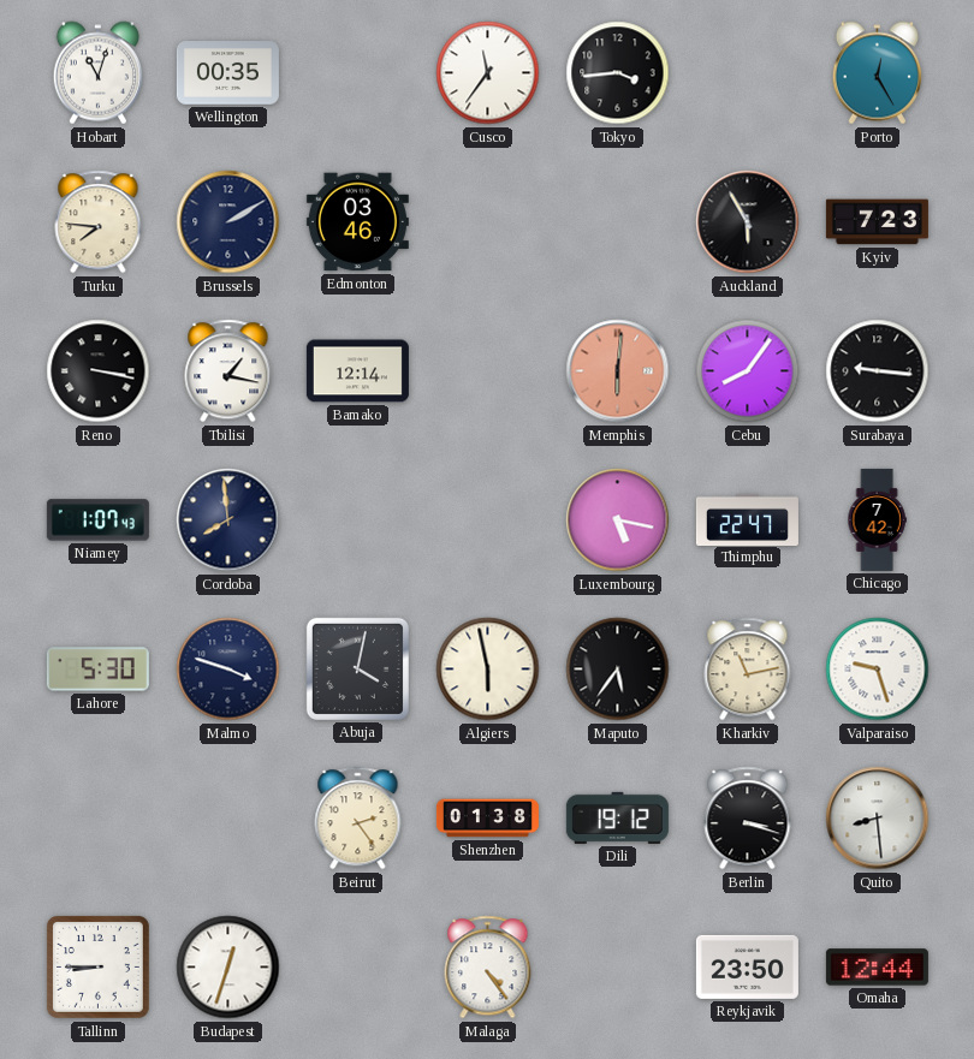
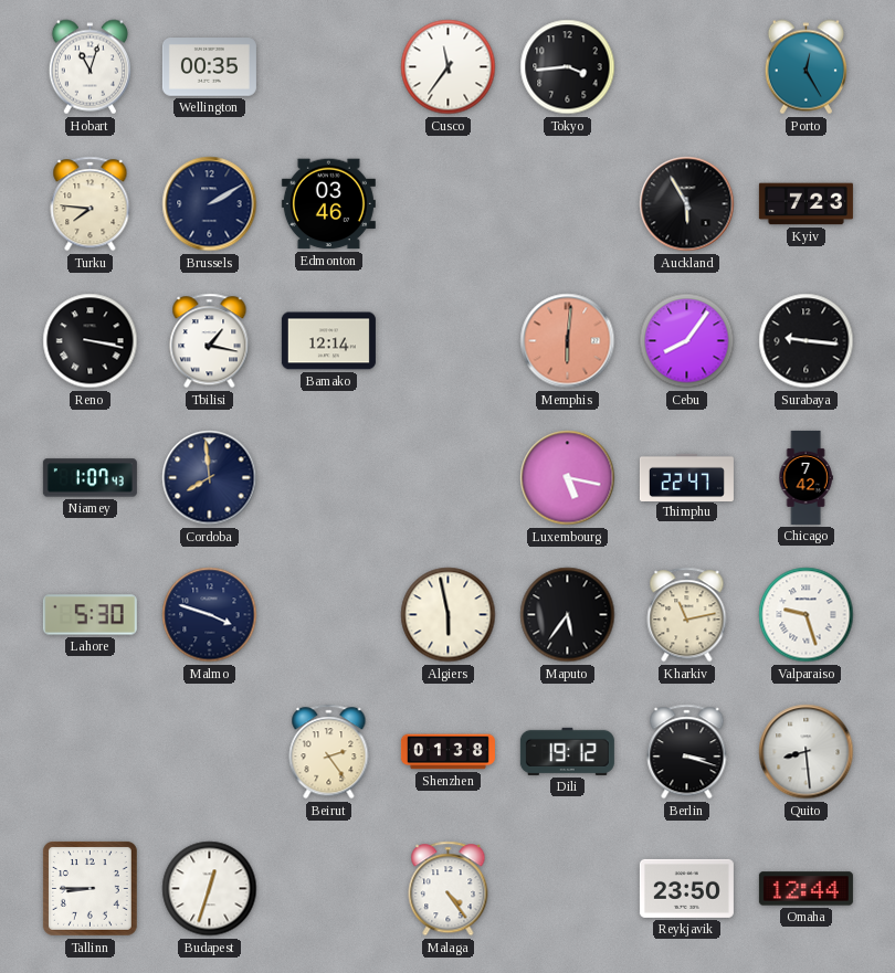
Abuja: 4:02 -> none
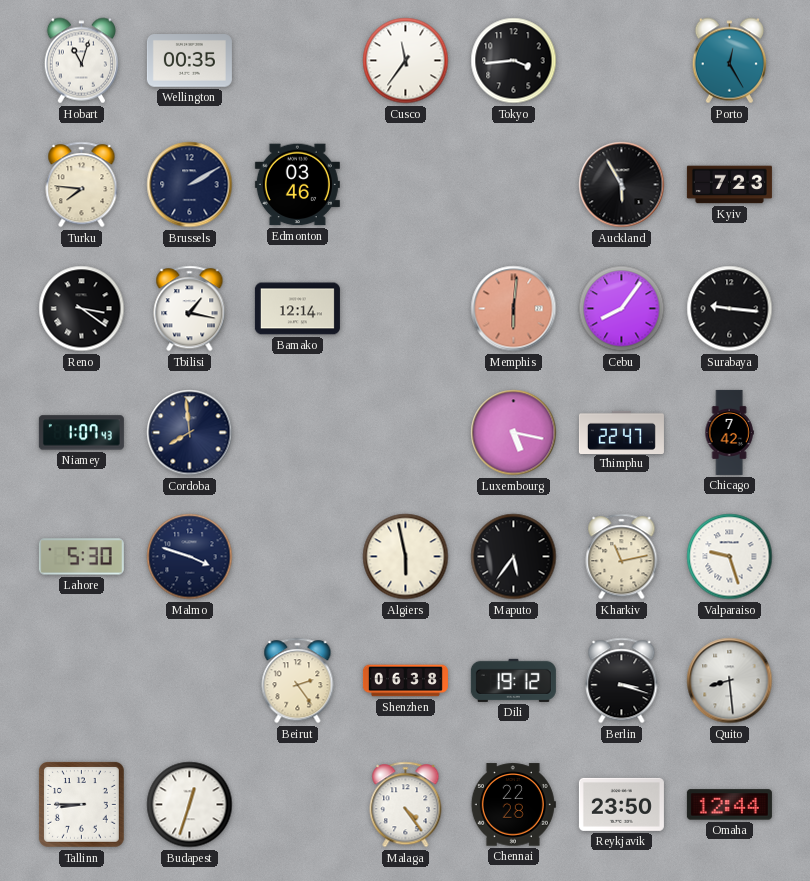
Reno: 3:17 -> 3:21
Shenzhen: 01:38 -> 06:38
Chennai: none -> 22:28
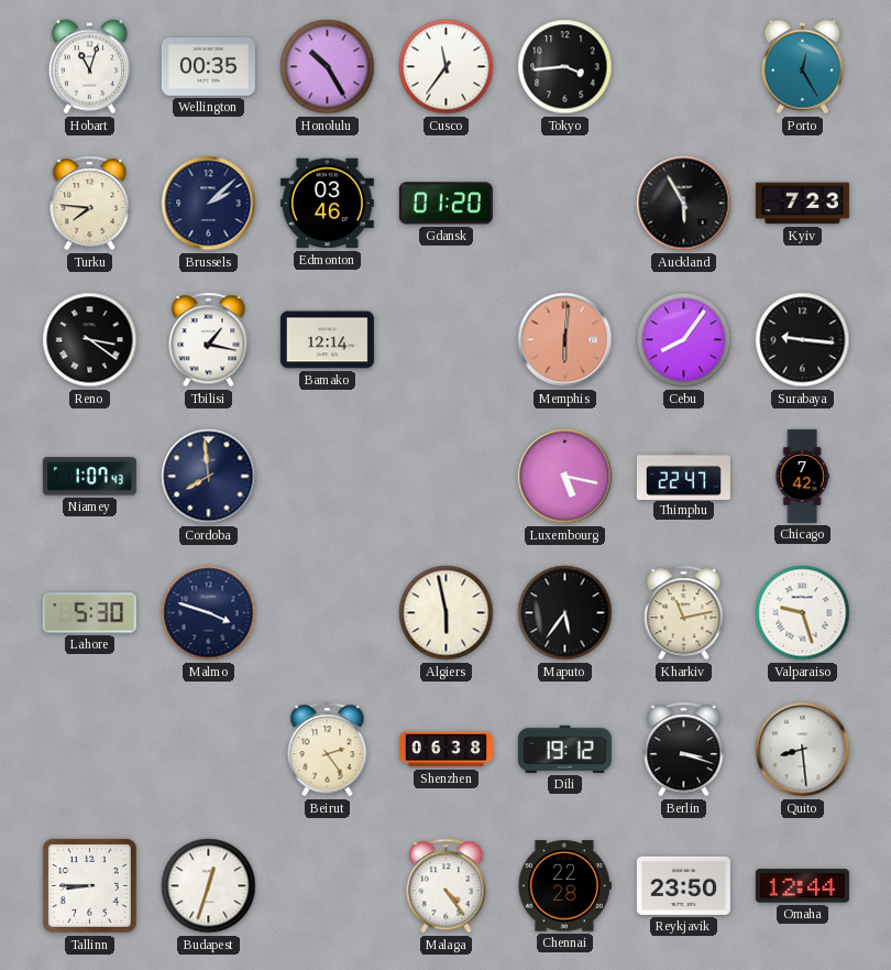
Honolulu: none -> 10:25
Brussels: 2:10 -> 2:08
Gdansk: none -> 01:20
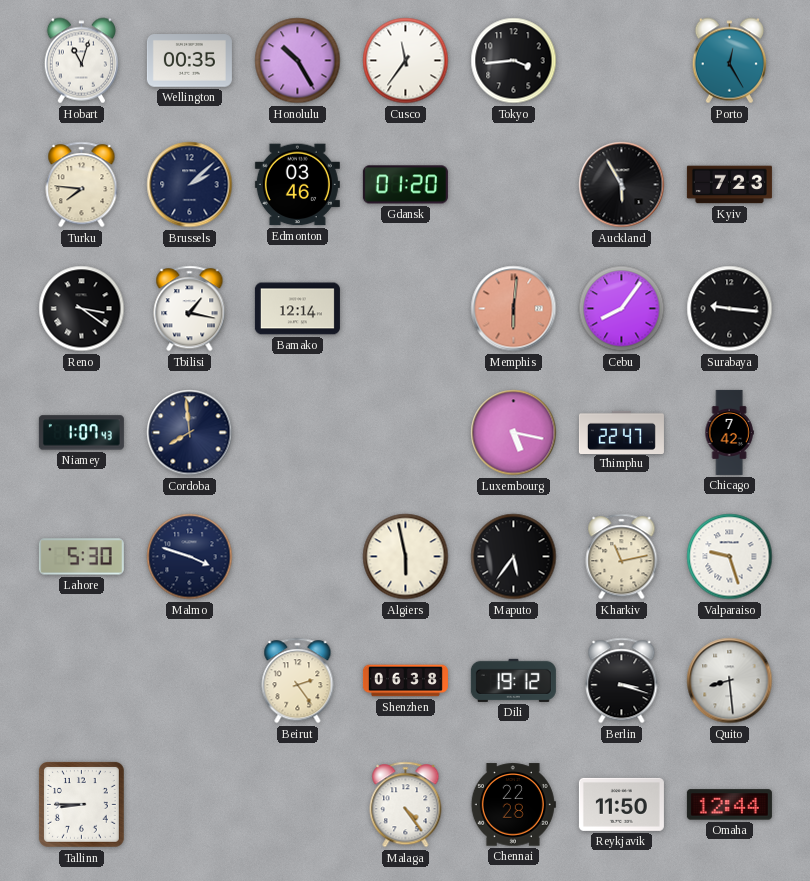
Budapest: 12:33 -> none
Reykjavik: 23:50 -> 11:50
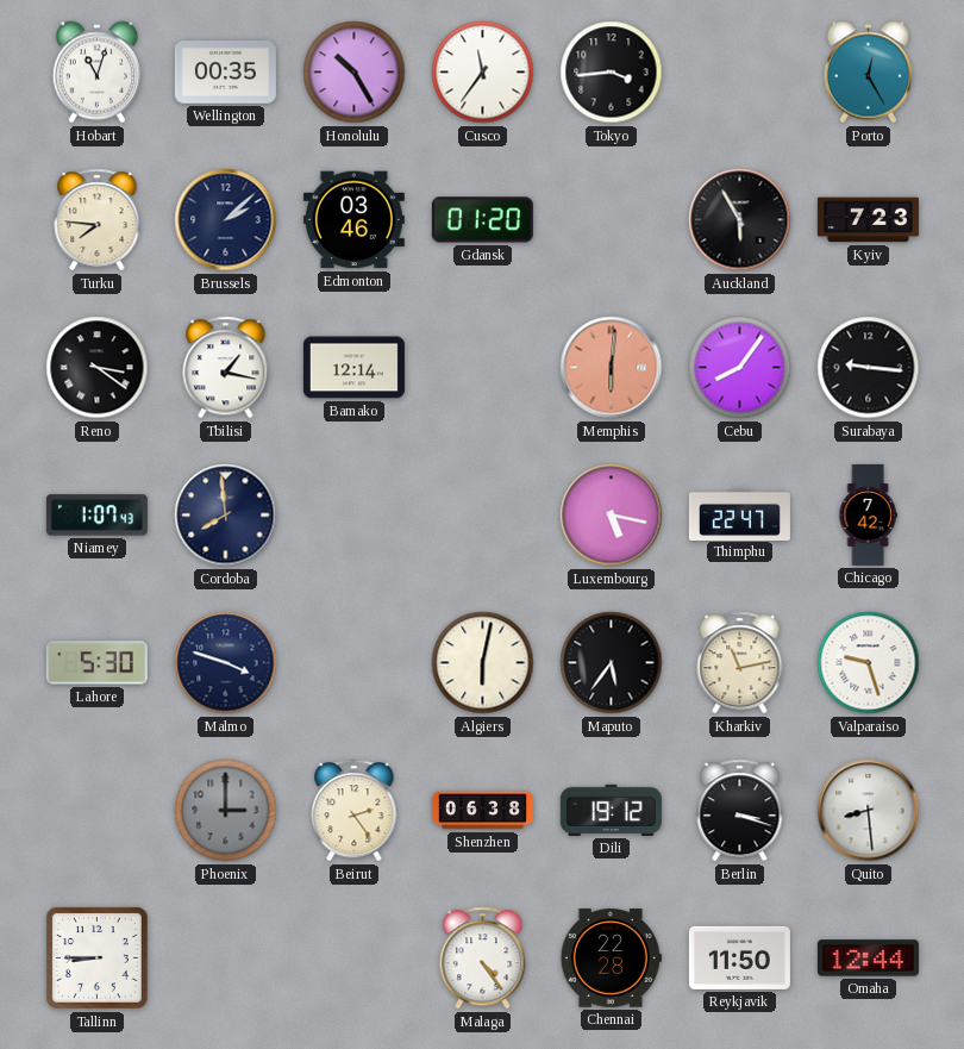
Algiers: 5:58 -> 6:02
Phoenix: none -> 3:00
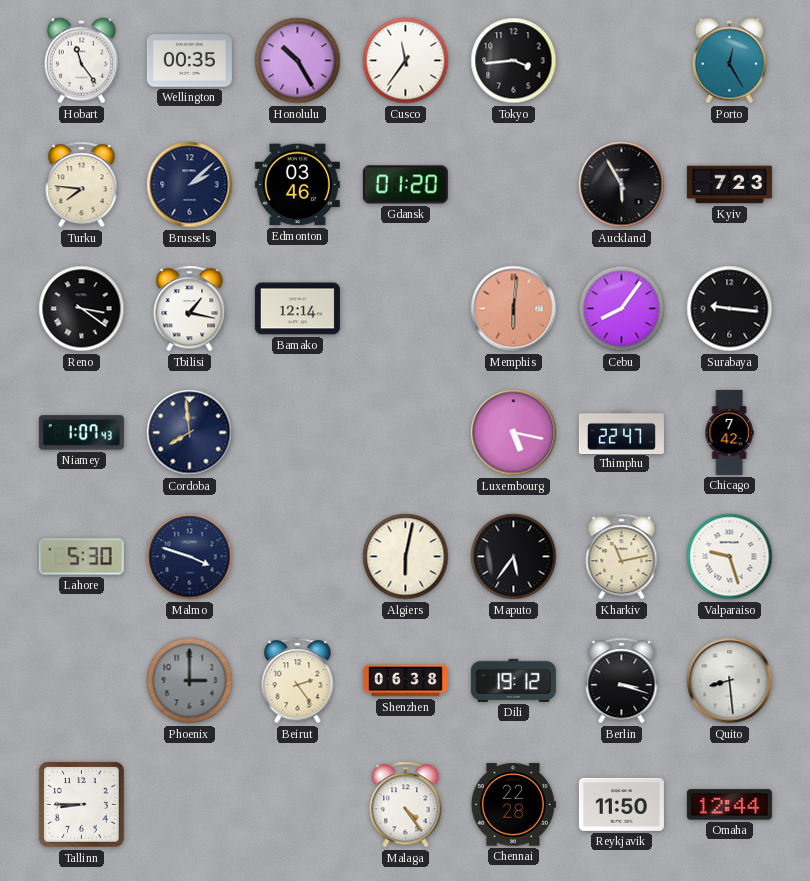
Hobart: 11:03 -> 11:24
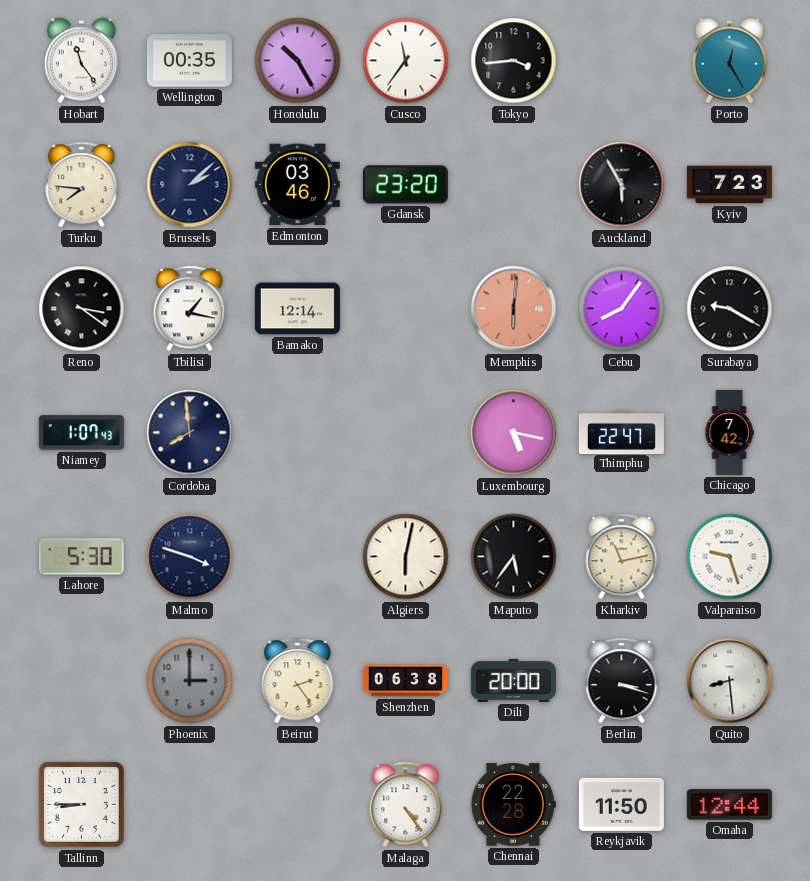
Gdansk: 01:20 -> 23:20
Surabaya: 9:16 -> 9:20
Dili: 19:12 -> 20:00
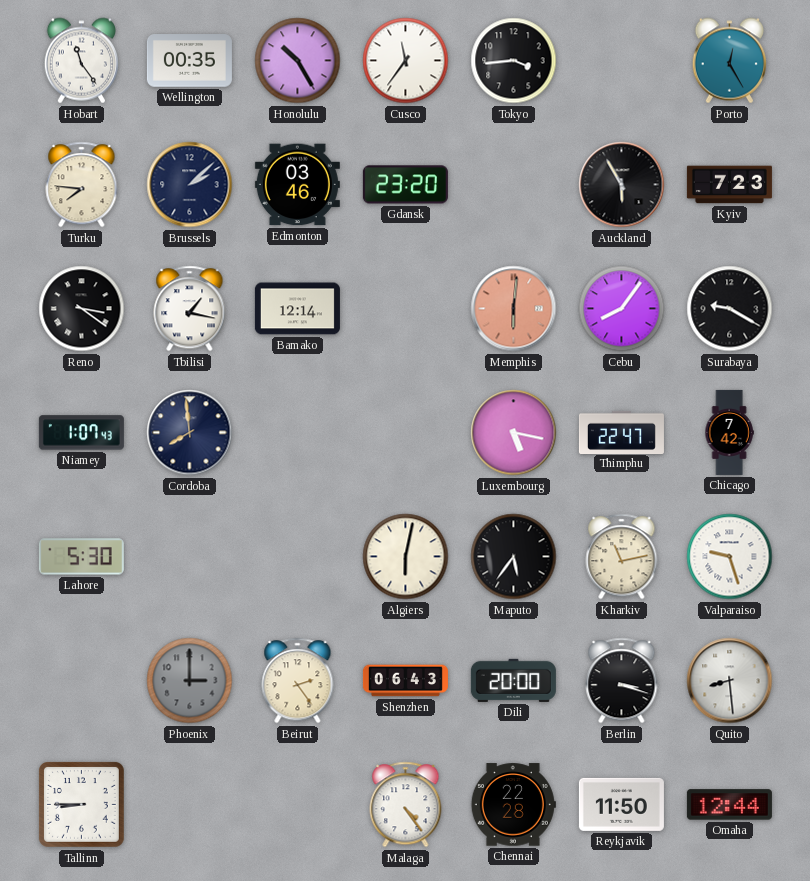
Malmo: 3:48 -> none
Shenzhen: 06:38 -> 06:43
